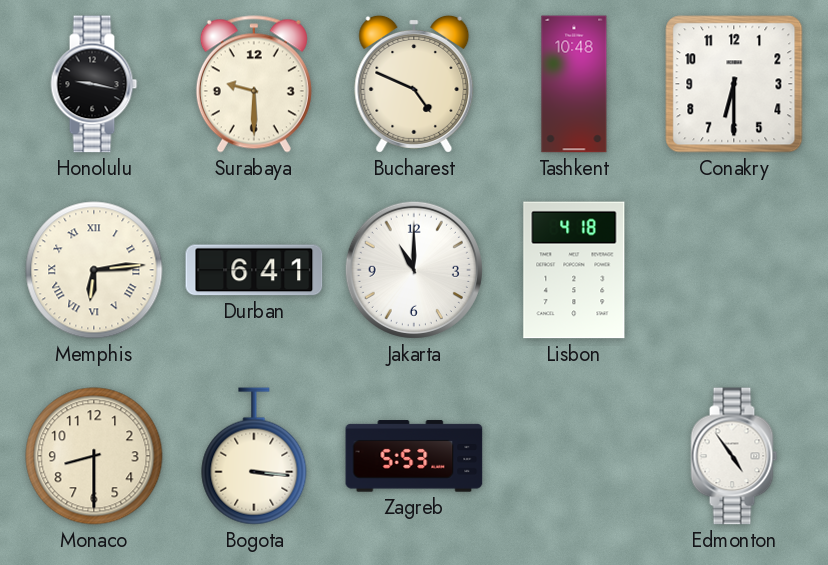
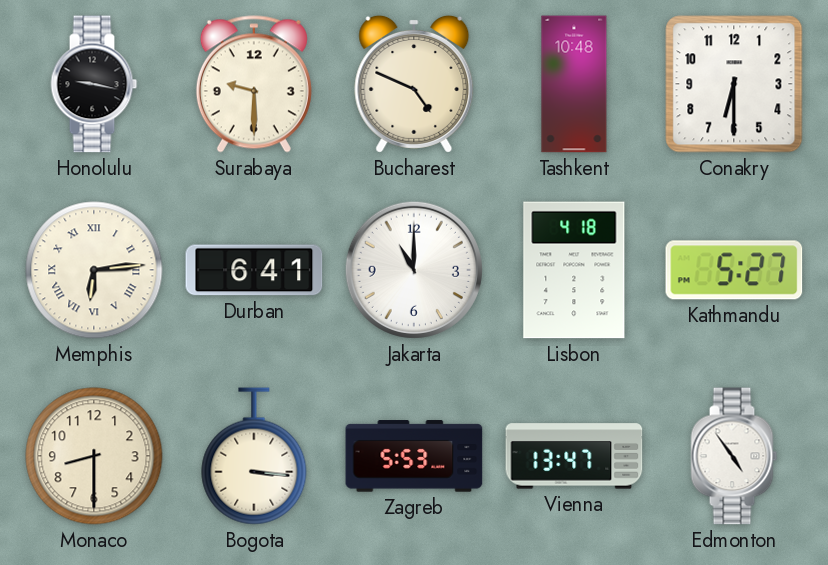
Kathmandu: none -> 5:27
Vienna: none -> 13:47
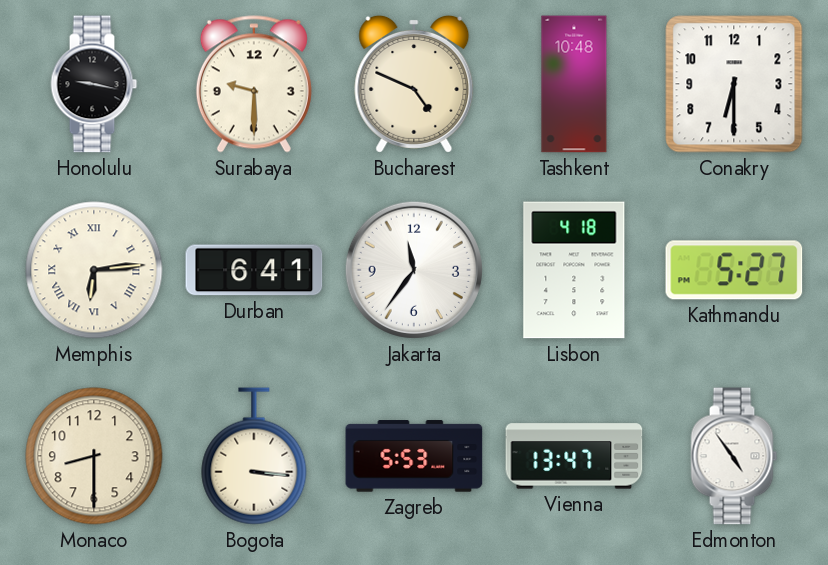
Jakarta: 11:00 -> 11:36
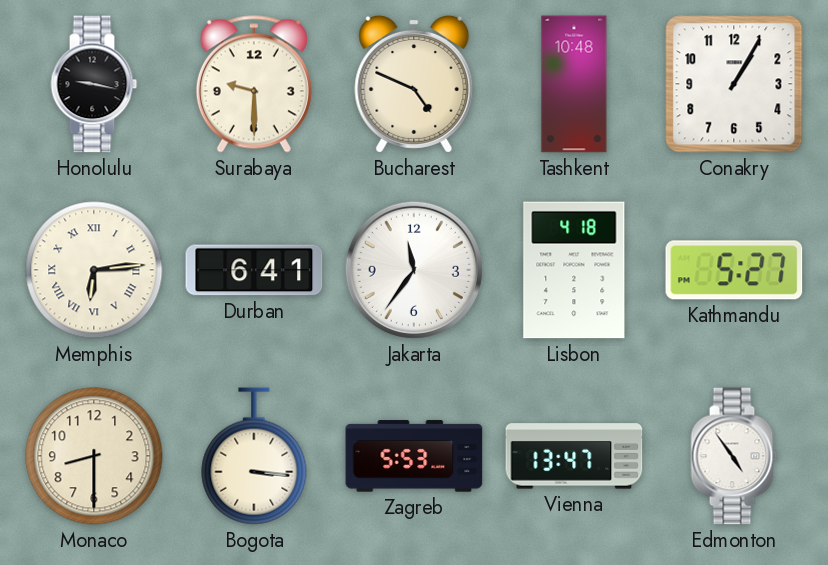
Conakry: 6:30 -> 1:05
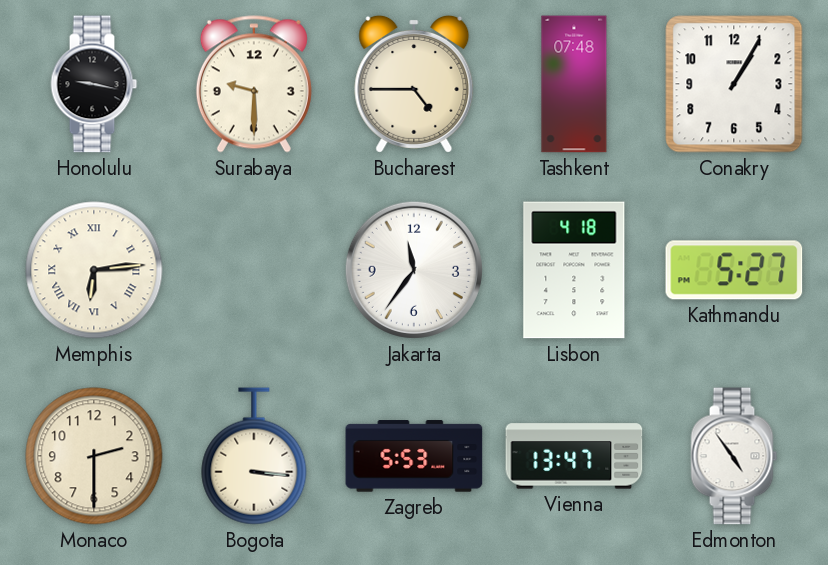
Bucharest: 4:49 -> 4:45
Tashkent: 10:48 -> 07:48
Durban: 6:41 -> none
Monaco: 8:30 -> 2:30
